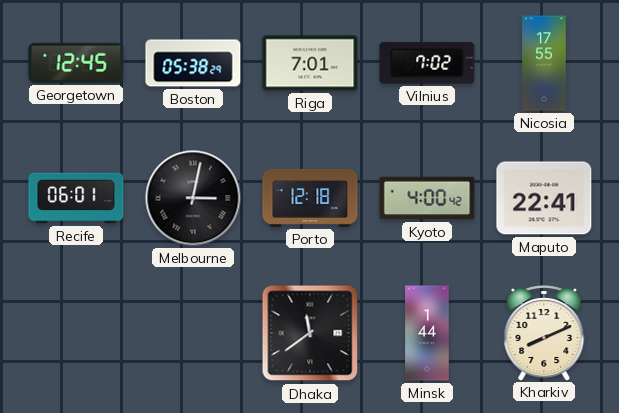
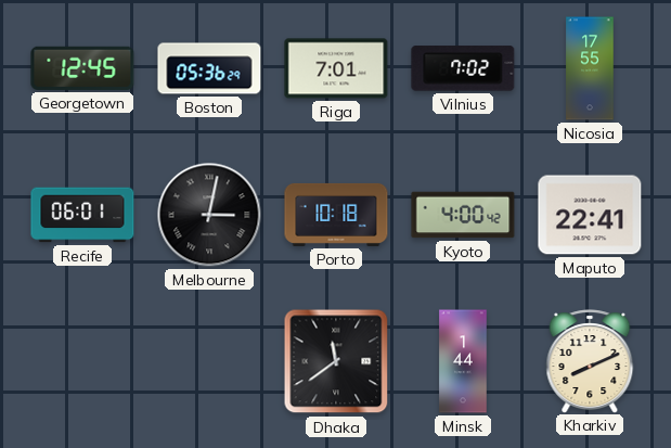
Boston: 05:38 -> 05:36
Porto: 12:18 -> 10:18
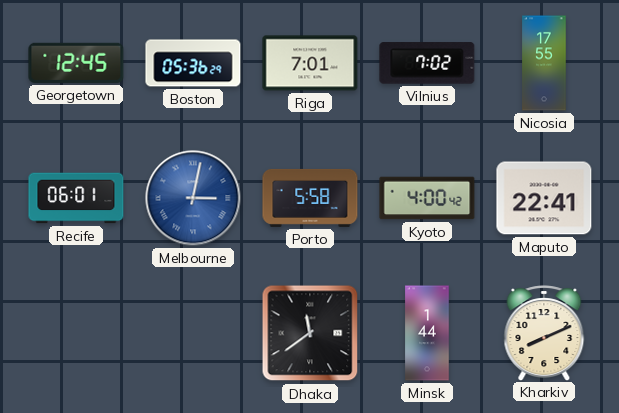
Melbourne dial: black -> blue
Porto: 10:18 -> 5:58
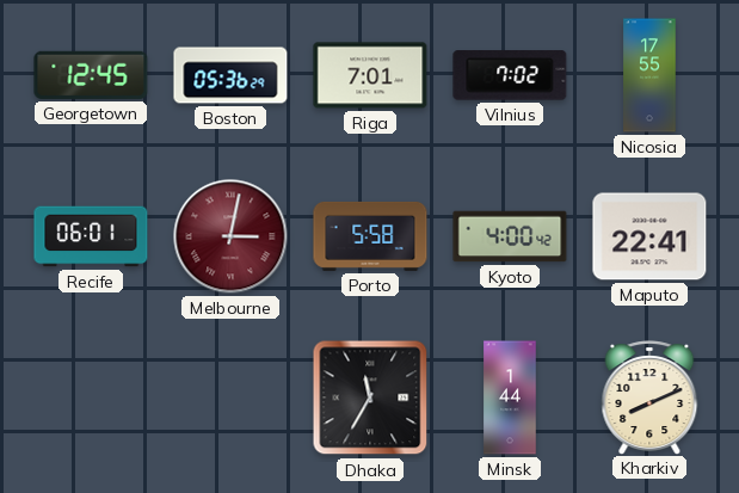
Melbourne dial: blue -> burgundy
Dhaka: 11:39 -> 11:35
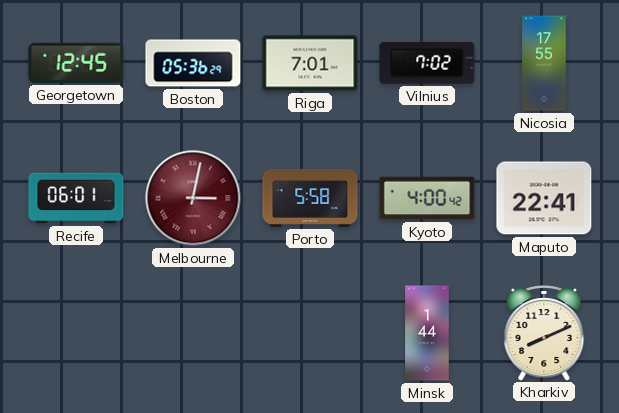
Dhaka: 11:35 -> none
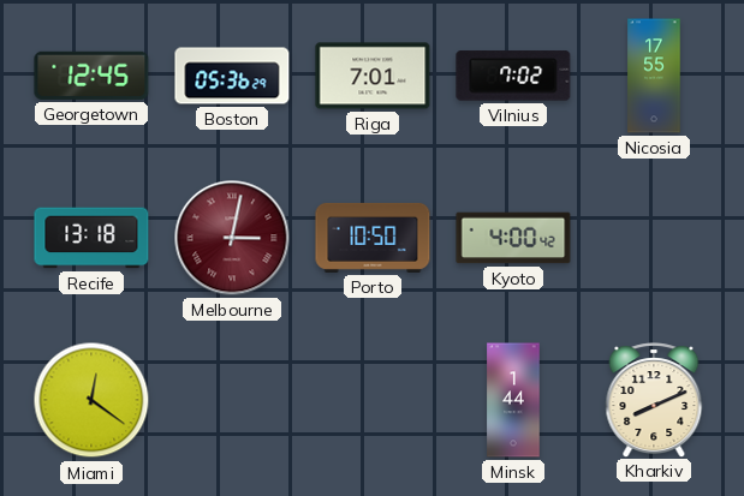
Recife: 06:01 -> 13:18
Porto: 5:58 -> 10:50
Maputo: 22:41 -> none
Miami: none -> 12:21
